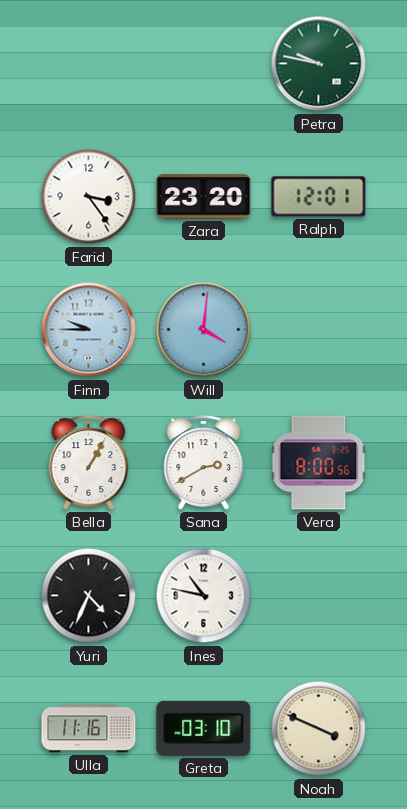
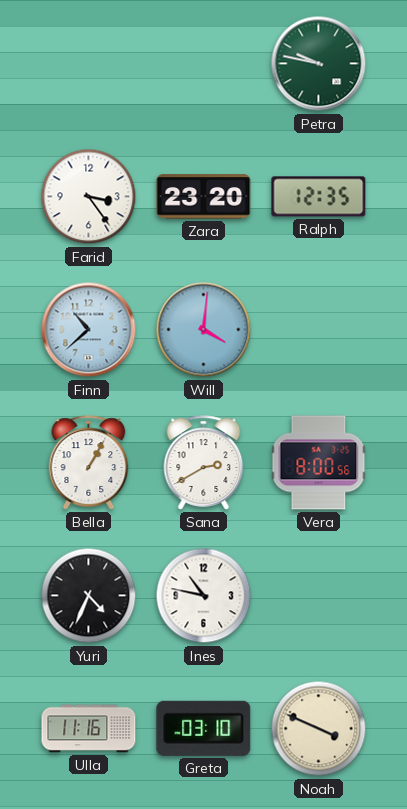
Ralph: 12:01 -> 12:35
Finn: 9:45 -> 10:38
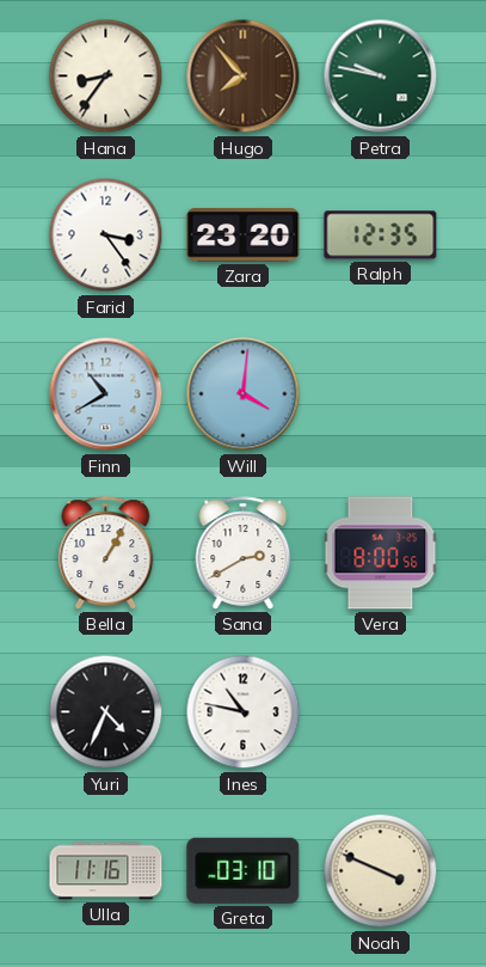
Hana: none -> 8:36
Hugo: none -> 7:53
Finn: 10:38 -> 10:40
